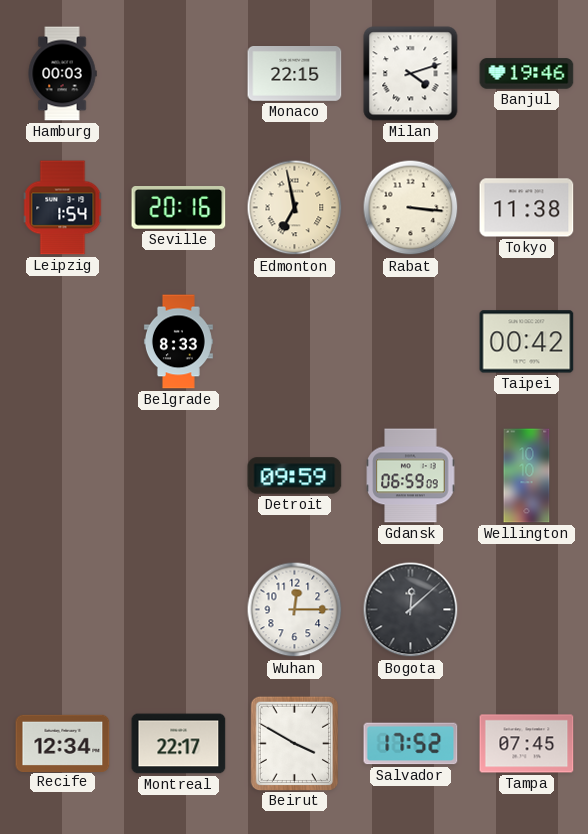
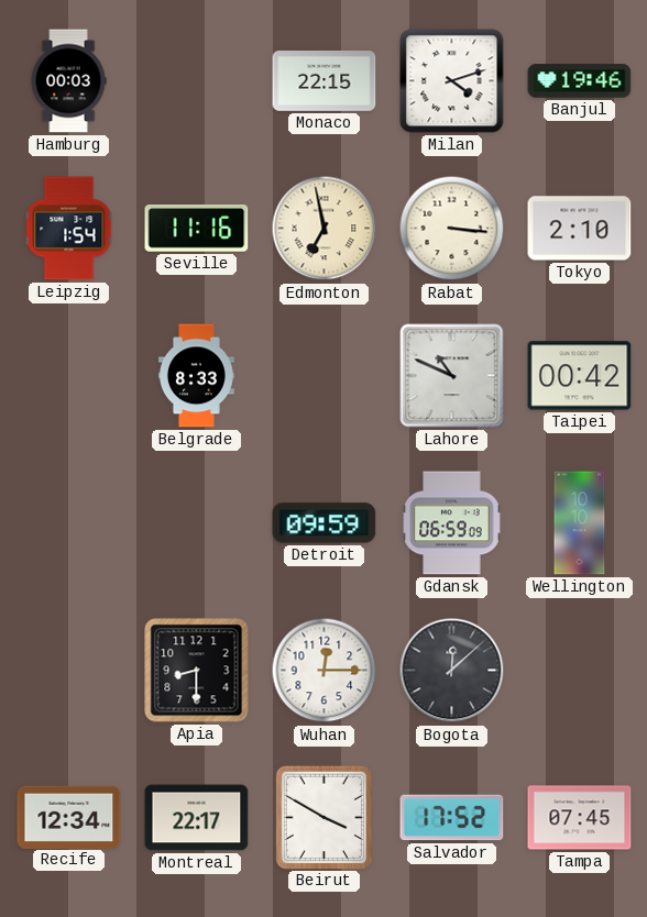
Seville: 20:16 -> 11:16
Tokyo: 11:38 -> 2:10
Lahore: none -> 10:49
Apia: none -> 8:30
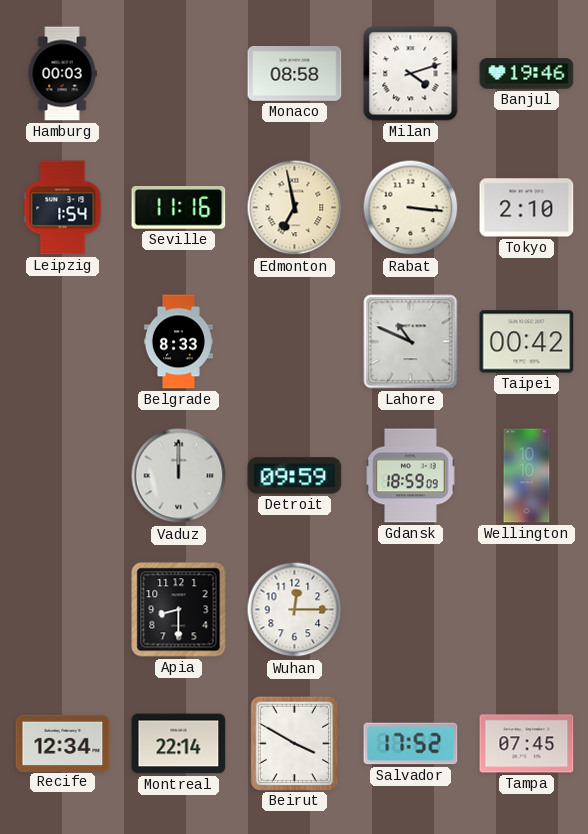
Monaco: 22:15 -> 08:58
Vaduz: none -> 12:00
Gdansk: 06:59 -> 18:59
Bogota: 12:08 -> none
Montreal: 22:17 -> 22:14
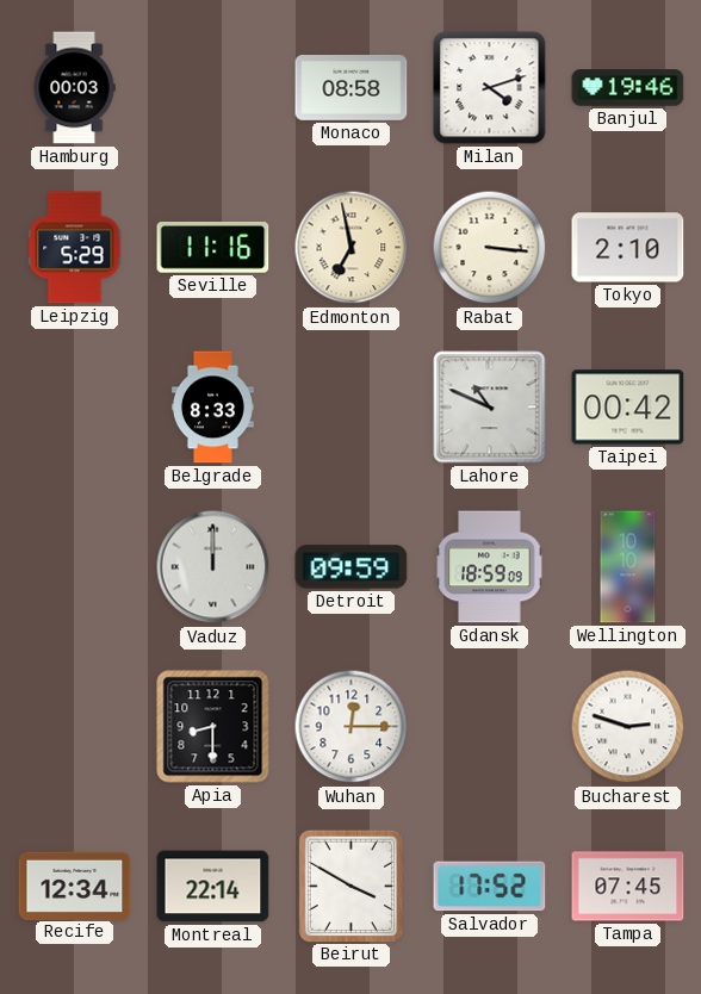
Leipzig: 1:54 -> 5:29
Bucharest: none -> 2:48
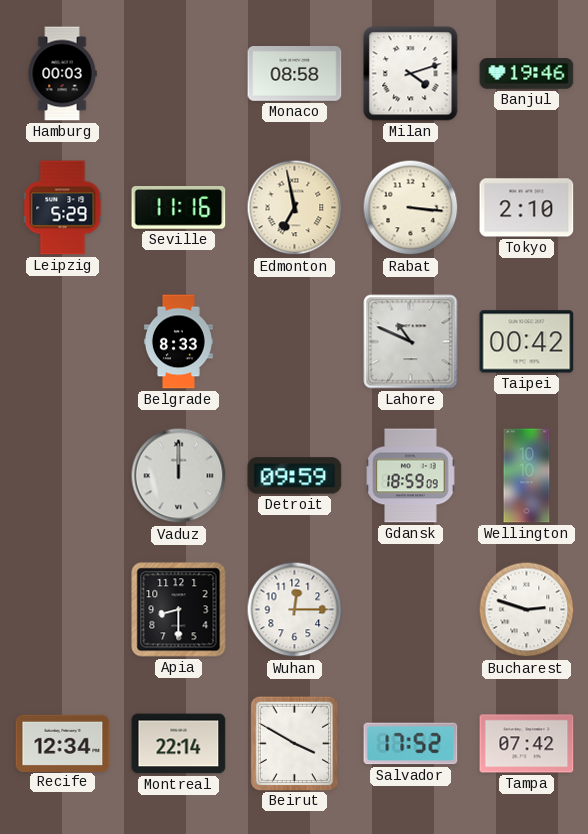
Tampa: 07:45 -> 07:42
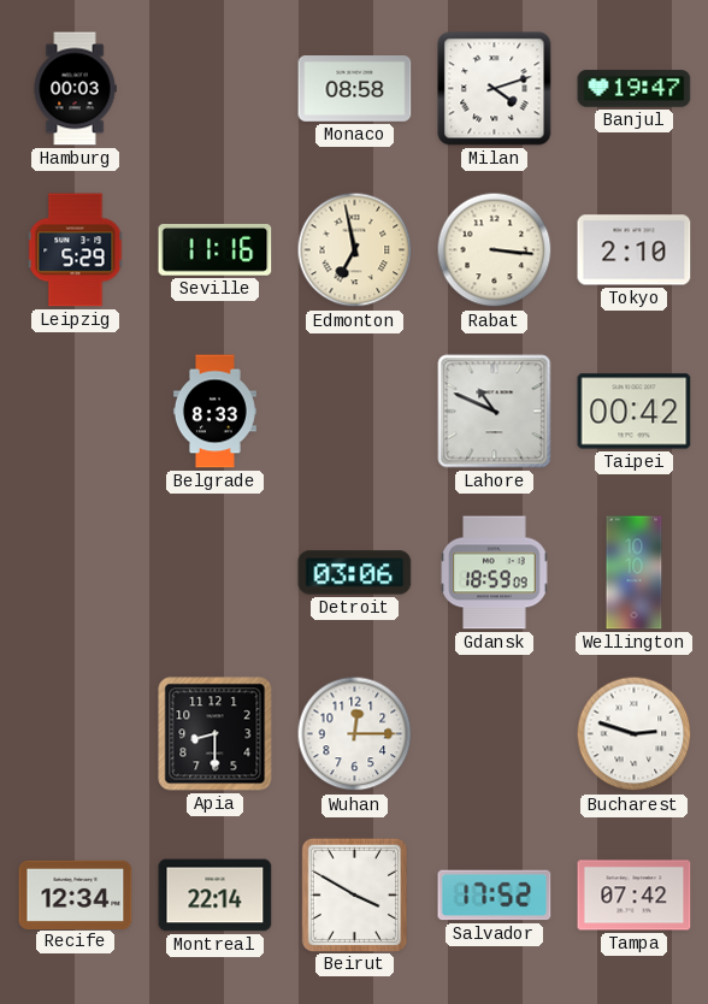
Banjul: 19:46 -> 19:47
Vaduz: 12:00 -> none
Detroit: 09:59 -> 03:06
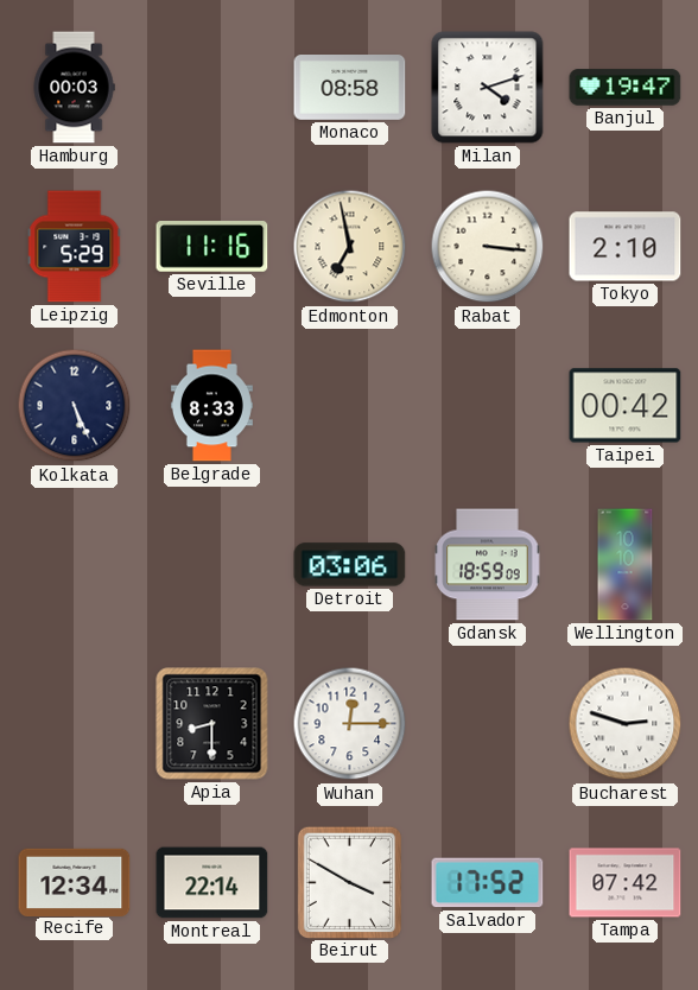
Kolkata: none -> 5:26
Lahore: 10:49 -> none
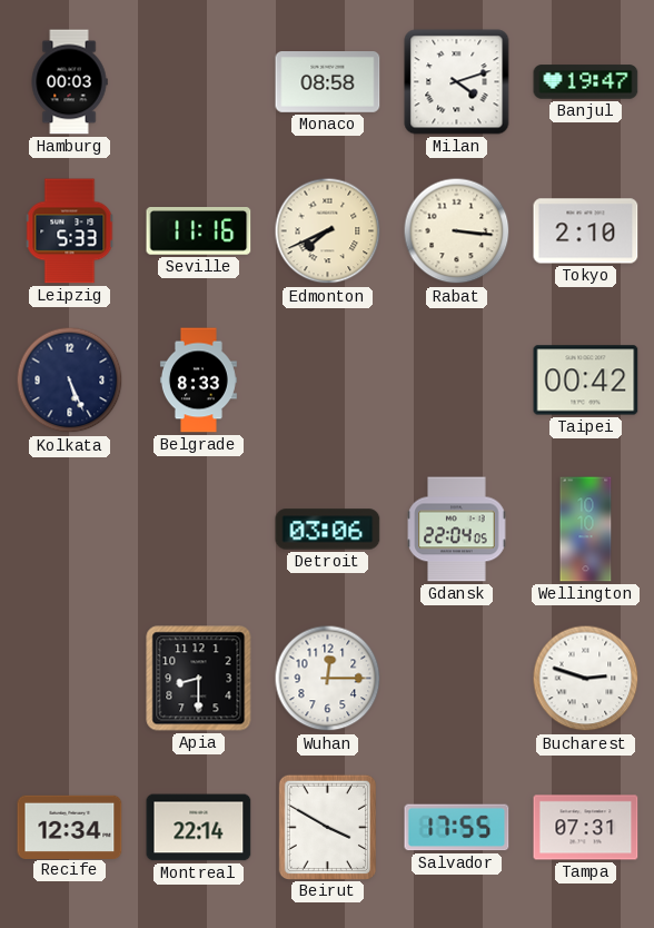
Leipzig: 5:29 -> 5:33
Edmonton: 6:58 -> 7:41
Gdansk: 18:59 -> 22:04
Salvador: 17:52 -> 17:55
Tampa: 07:42 -> 07:31
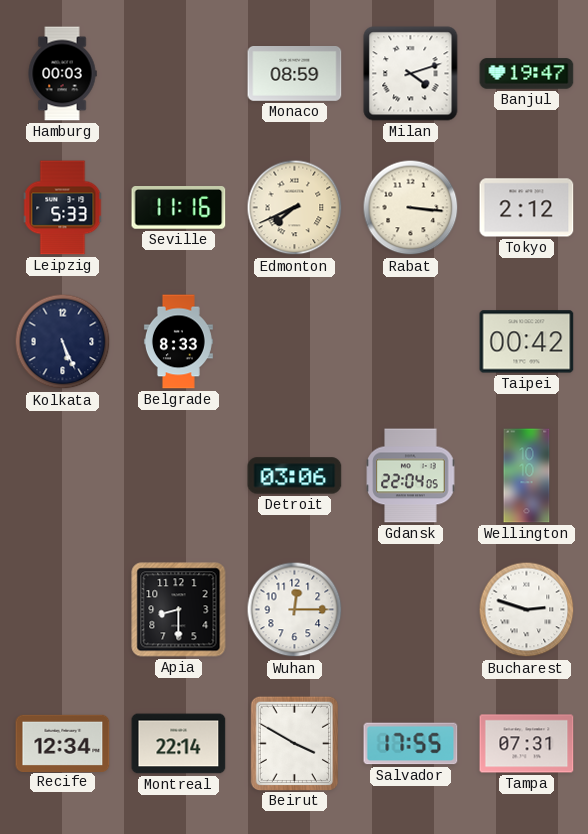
Monaco: 08:58 -> 08:59
Tokyo: 2:10 -> 2:12
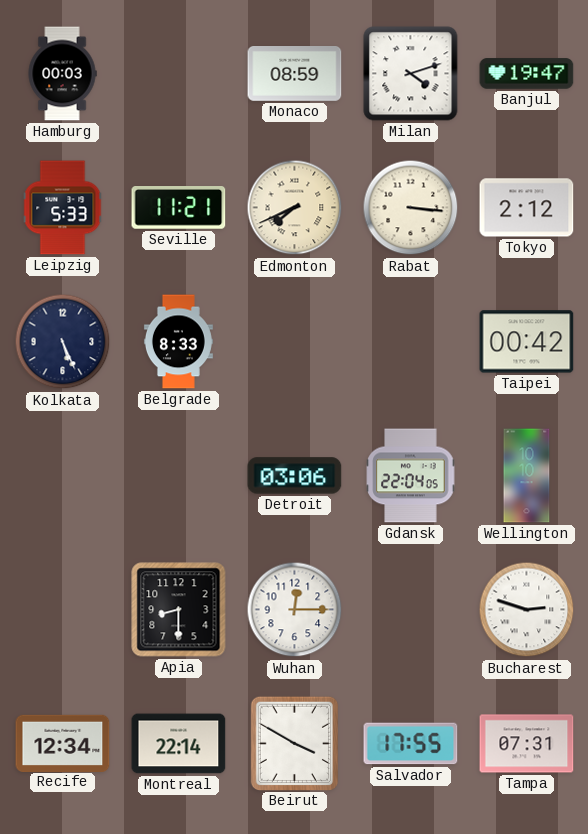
Seville: 11:16 -> 11:21
